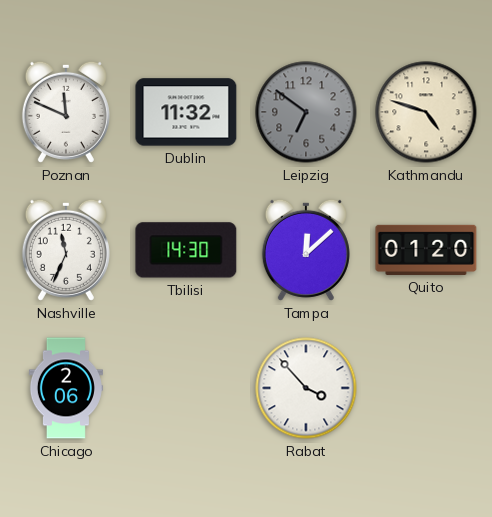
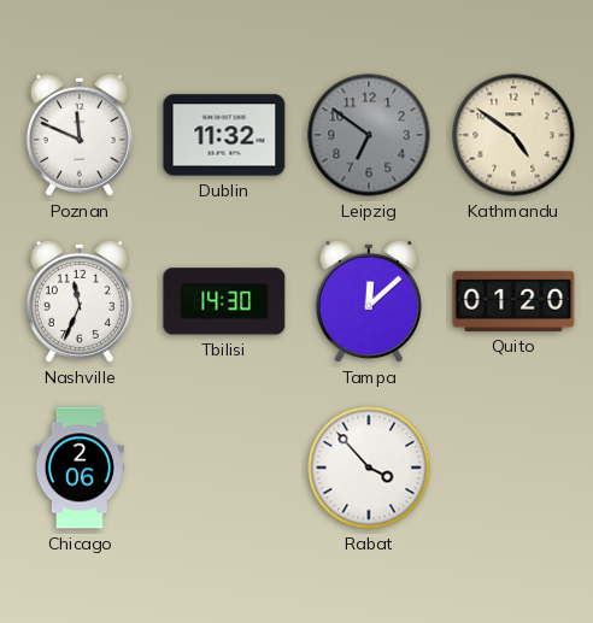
Kathmandu: 4:48 -> 4:51
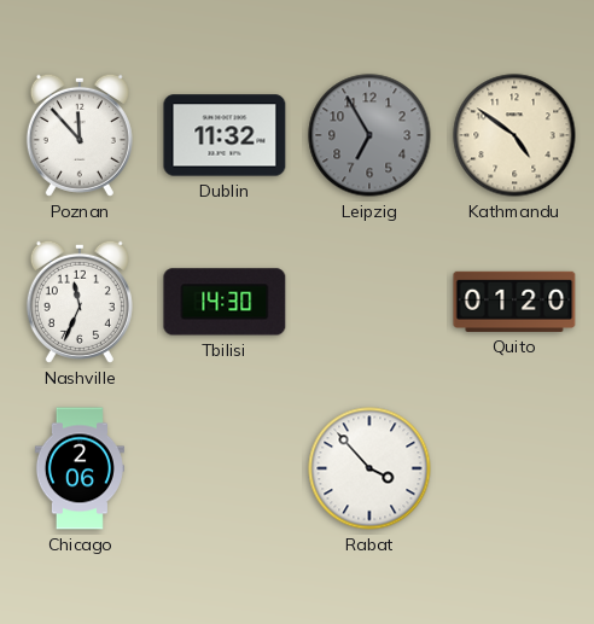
Poznan: 11:49 -> 11:53
Leipzig: 6:51 -> 6:55
Tampa: 12:08 -> none
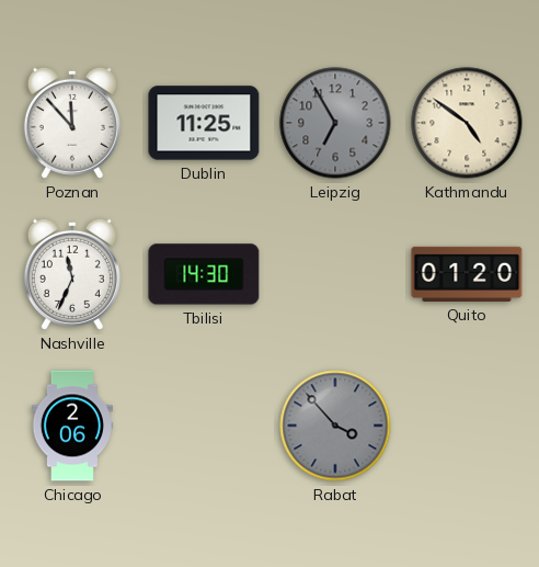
Dublin: 11:32 -> 11:25
Rabat dial: white -> grey
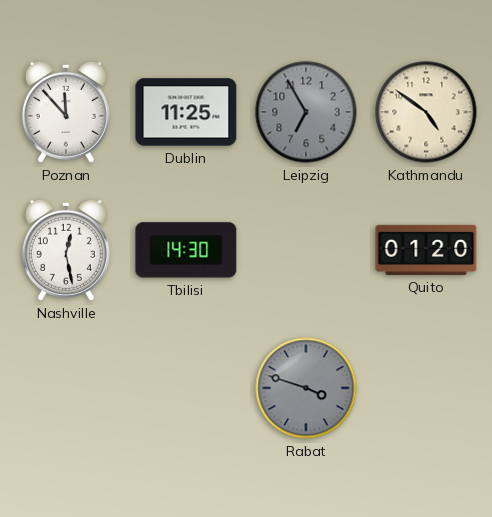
Nashville: 11:34 -> 12:28
Chicago: 2:06 -> none
Rabat: 3:53 -> 3:48
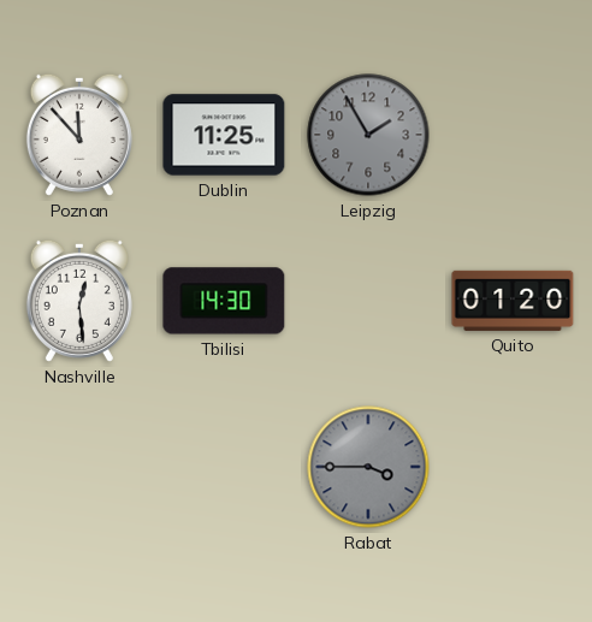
Leipzig: 6:55 -> 1:55
Kathmandu: 4:51 -> none
Nashville: 12:28 -> 12:29
Rabat: 3:48 -> 3:45
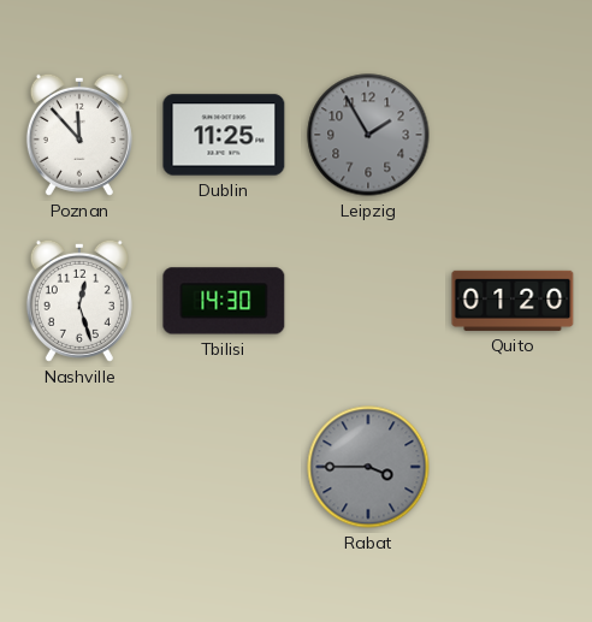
Nashville: 12:29 -> 12:27
